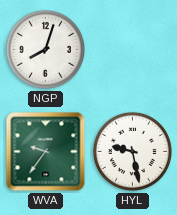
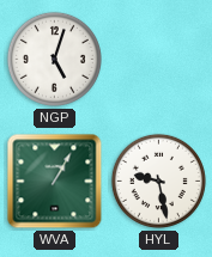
NGP: 8:03 -> 5:03
WVA: 9:36 -> 1:05
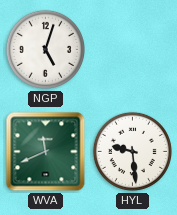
WVA: 1:05 -> 11:41
HYL: 9:28 -> 9:29
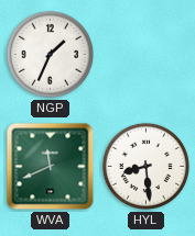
NGP: 5:03 -> 1:34
HYL: 9:29 -> 8:29
